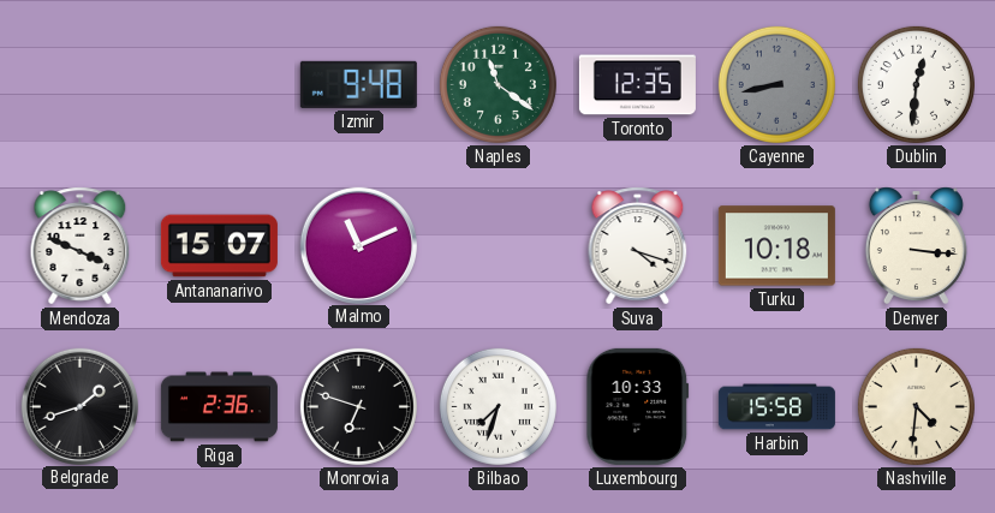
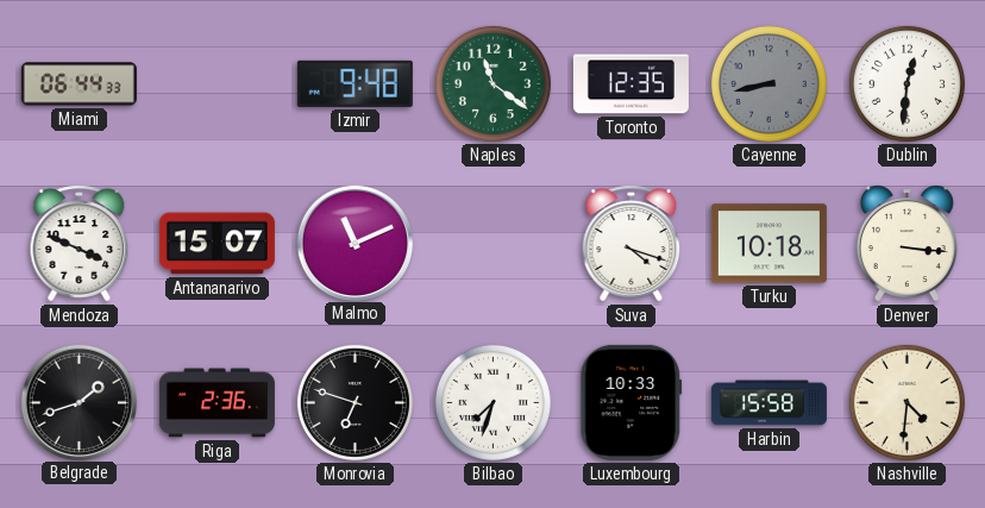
Miami: none -> 06:44
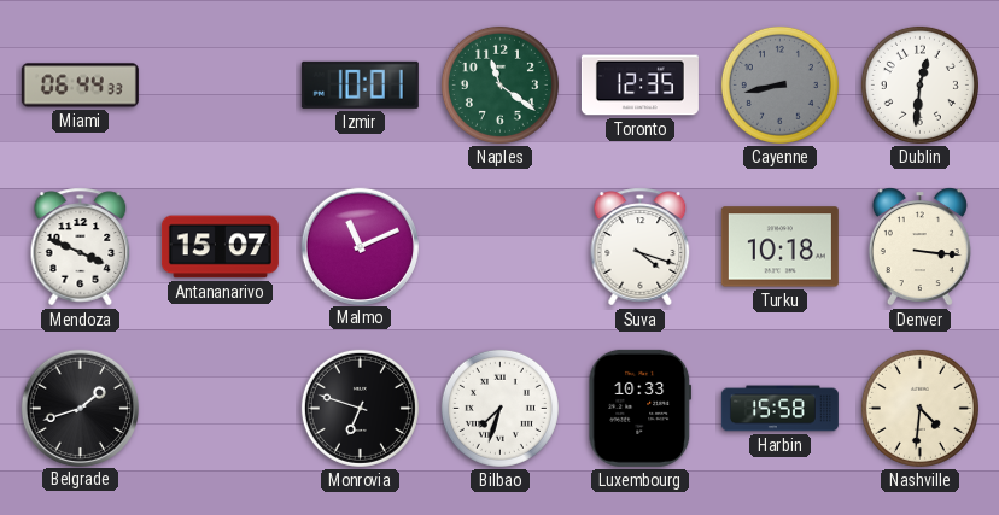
Izmir: 9:48 -> 10:01
Riga: 2:36 -> none
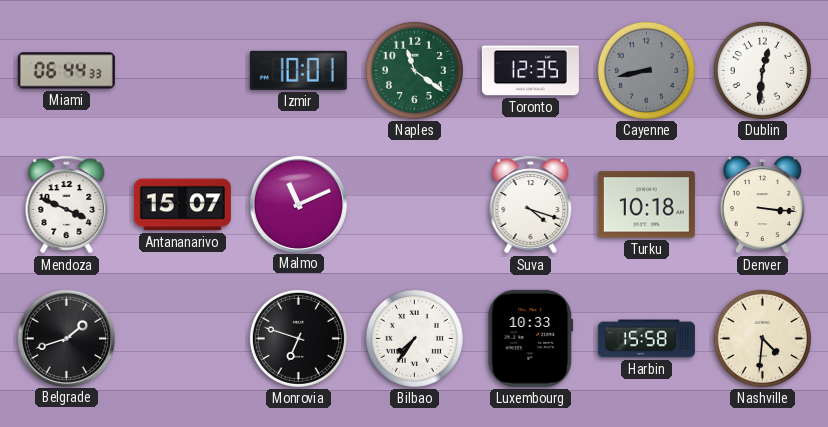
Bilbao: 7:33 -> 7:36
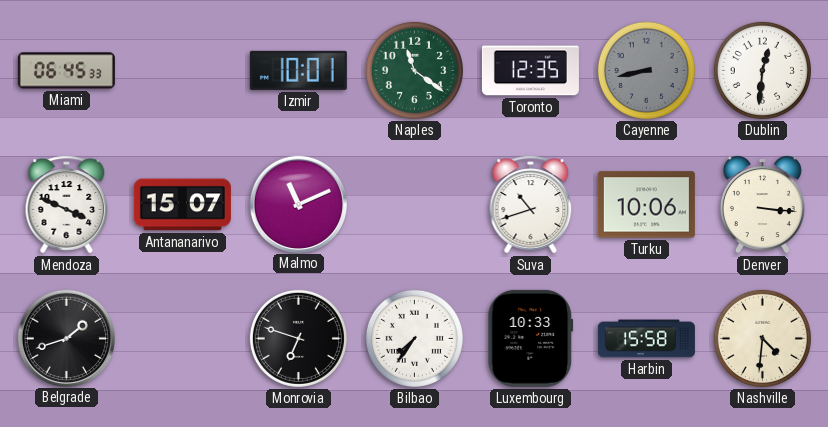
Miami: 06:44 -> 06:45
Suva: 4:18 -> 10:42
Turku: 10:18 -> 10:06
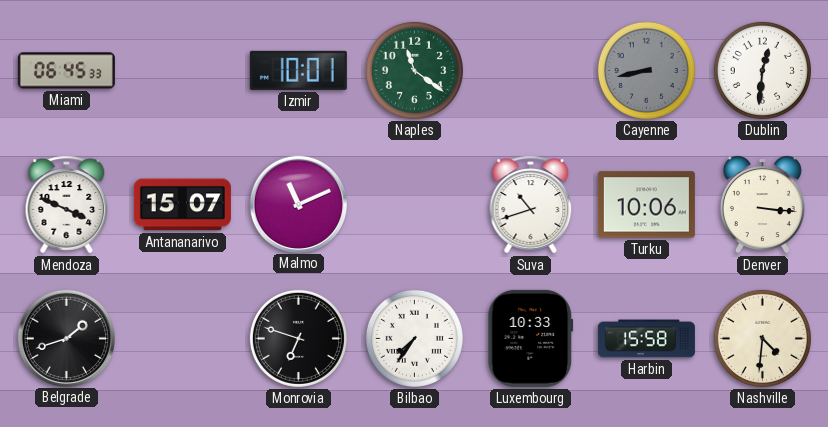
Toronto: 12:35 -> none
